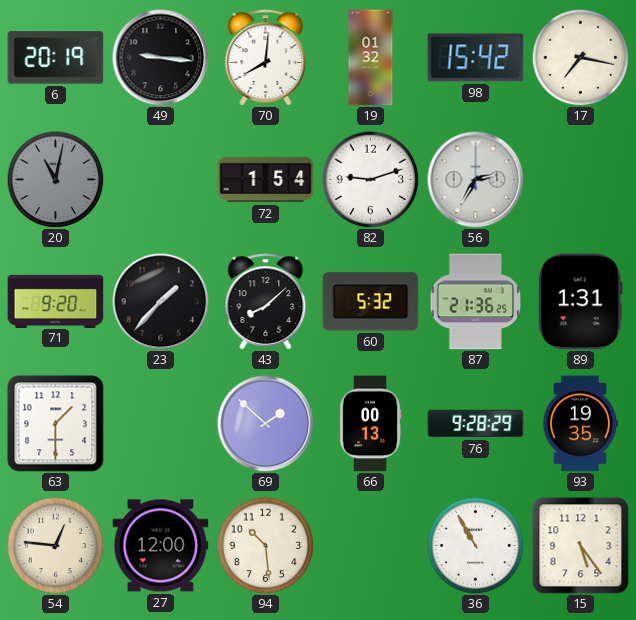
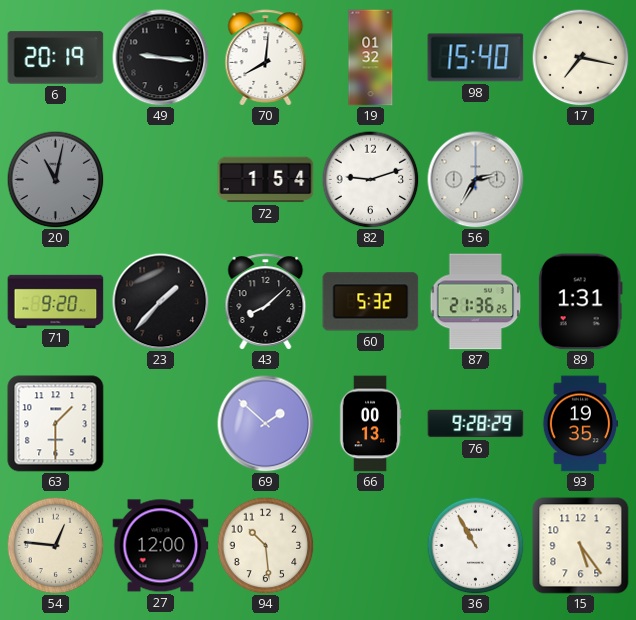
98: 15:42 -> 15:40
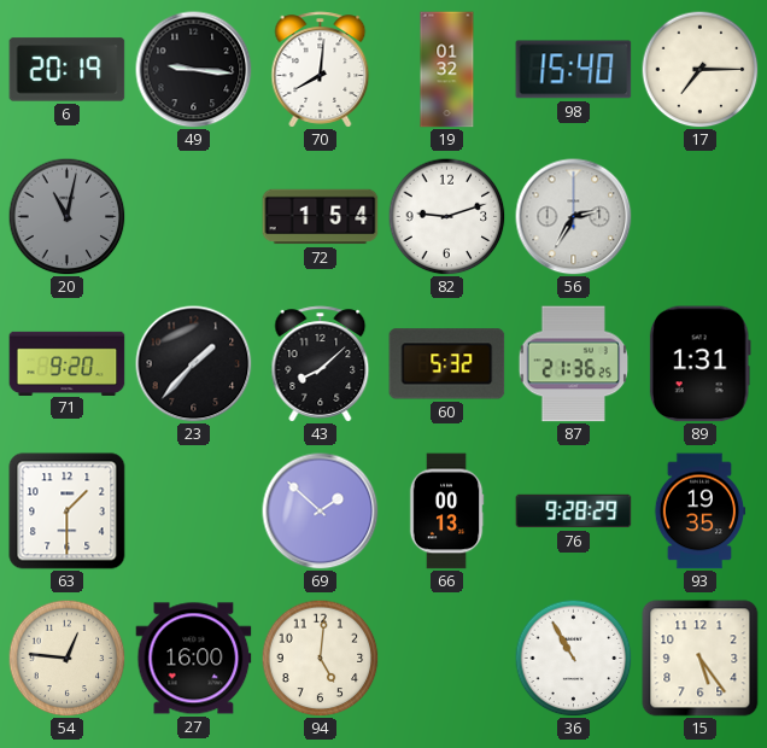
17: 7:17 -> 7:15
27: 12:00 -> 16:00
94: 10:29 -> 5:01
